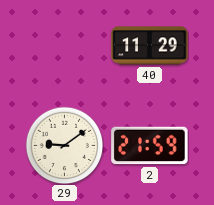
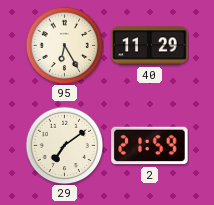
95: none -> 6:25
29: 9:09 -> 7:09
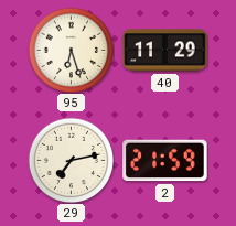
95: 6:25 -> 6:27
29: 7:09 -> 7:13
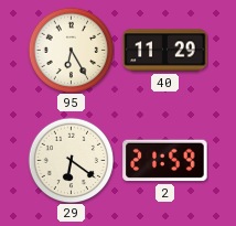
95: 6:27 -> 6:25
29: 7:13 -> 6:21
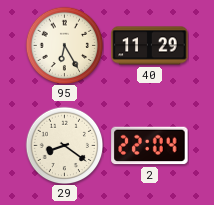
29: 6:21 -> 8:21
2: 21:59 -> 22:04
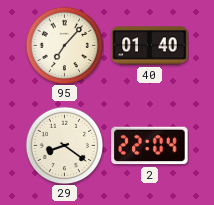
95: 6:25 -> 7:07
40: 11:29 -> 01:40
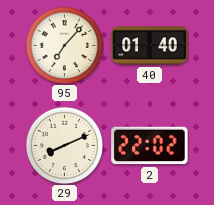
29: 8:21 -> 8:11
2: 22:04 -> 22:02
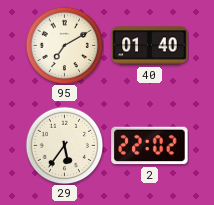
95: 7:07 -> 7:10
29: 8:11 -> 5:36
